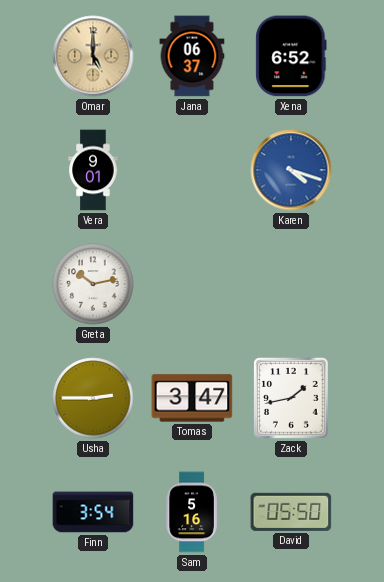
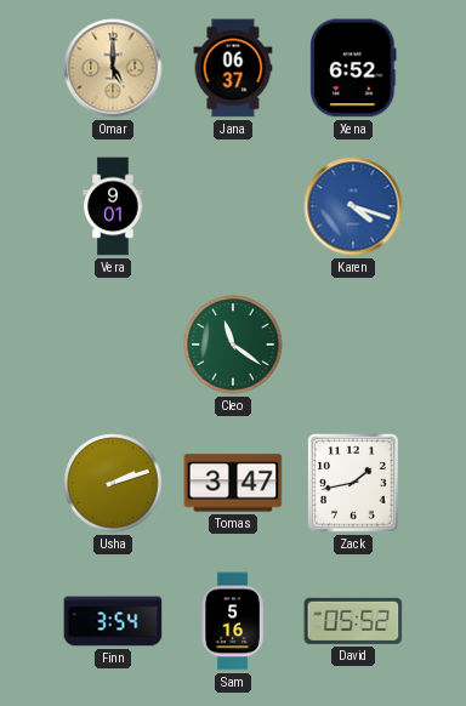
Greta: 10:13 -> none
Cleo: none -> 11:21
Usha: 2:45 -> 2:12
David: 05:50 -> 05:52
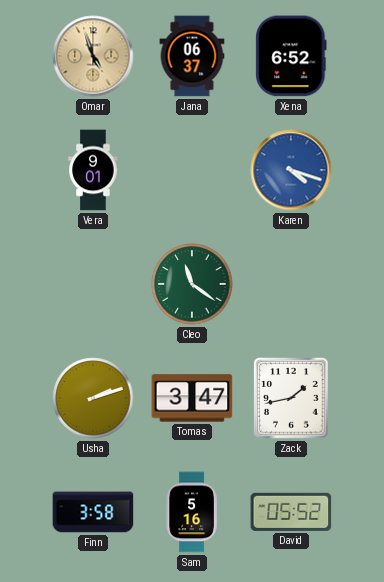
Omar: 5:00 -> 4:57
Finn: 3:54 -> 3:58
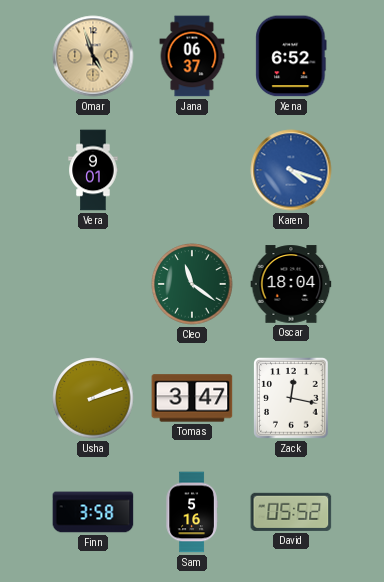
Oscar: none -> 18:04
Zack: 1:43 -> 12:17
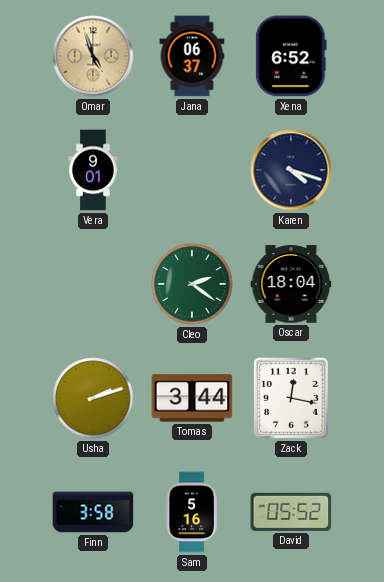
Karen dial: blue -> navy
Cleo: 11:21 -> 2:21
Tomas: 3:47 -> 3:44
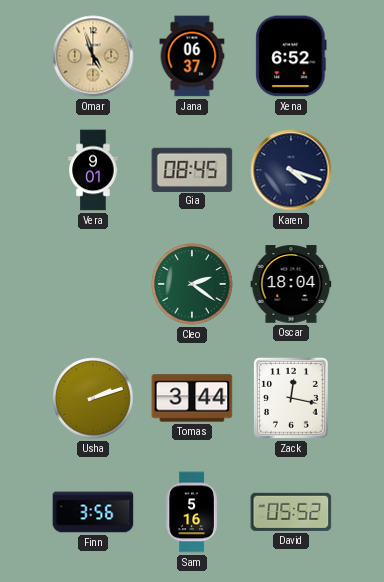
Gia: none -> 08:45
Finn: 3:58 -> 3:56
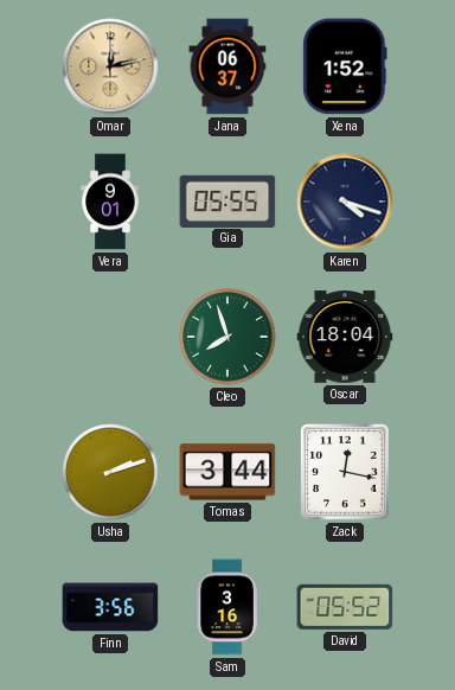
Omar: 4:57 -> 12:13
Xena: 6:52 -> 1:52
Gia: 08:45 -> 05:55
Cleo: 2:21 -> 7:57
Sam: 5:16 -> 3:16
